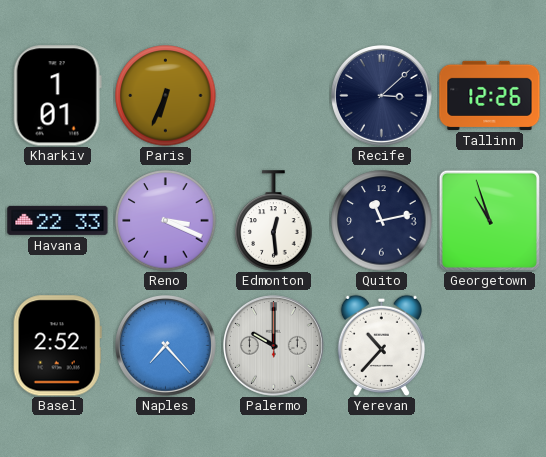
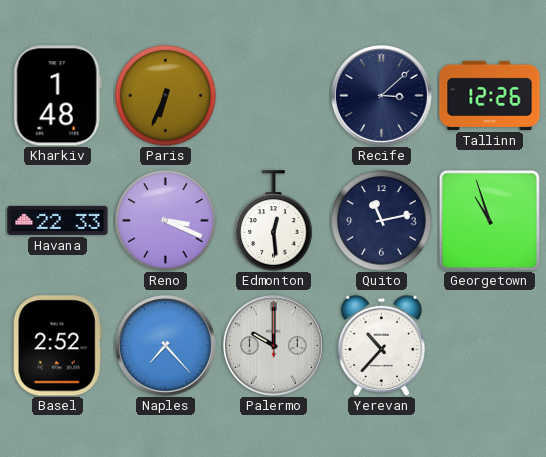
Kharkiv: 1:01 -> 1:48
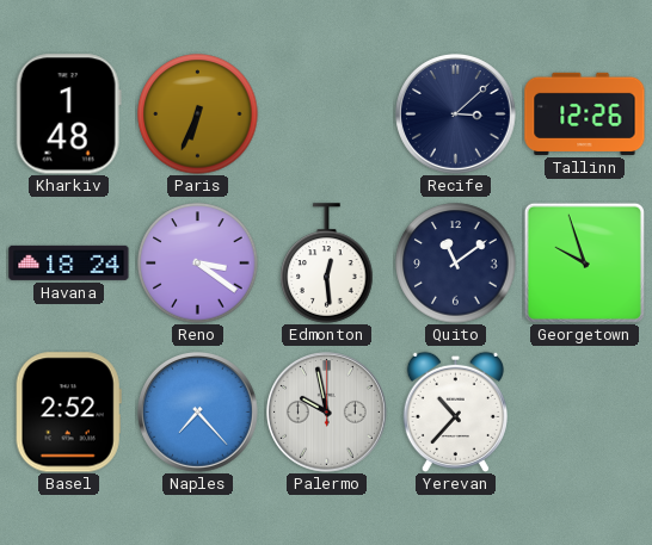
Havana: 22:33 -> 18:24
Reno: 3:19 -> 3:21
Quito: 11:13 -> 11:09
Georgetown: 10:57 -> 9:57
Palermo: 10:00 -> 9:58
